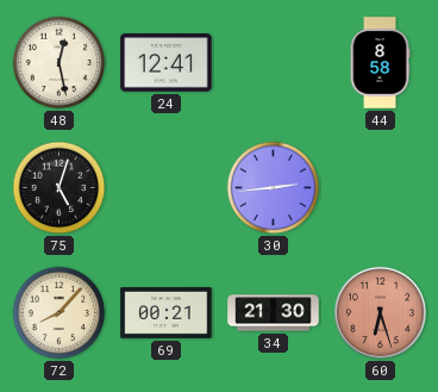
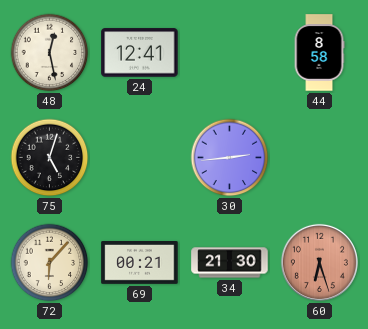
72: 8:07 -> 6:07
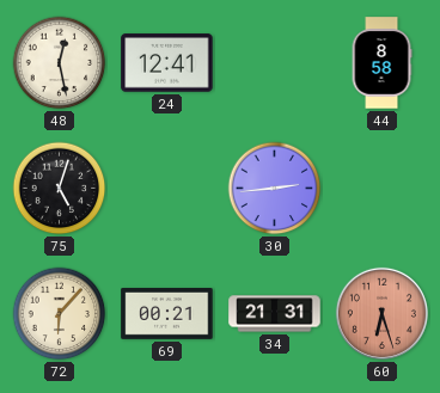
34: 21:30 -> 21:31
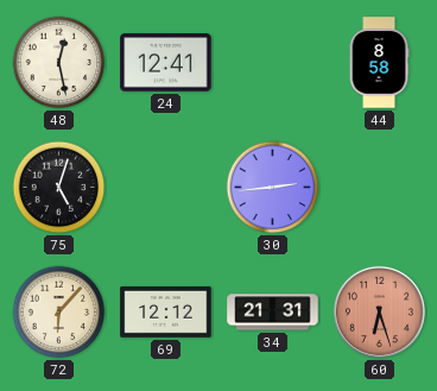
69: 00:21 -> 12:12
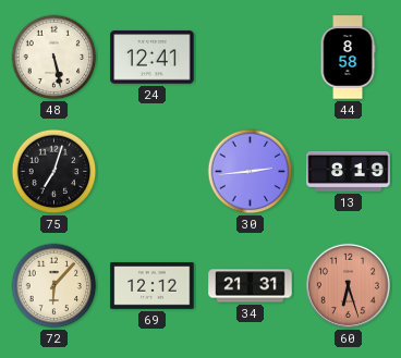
48: 12:28 -> 5:28
75: 5:03 -> 7:03
13: none -> 8:19
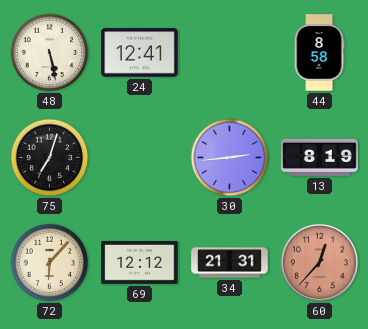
60: 6:27 -> 12:37
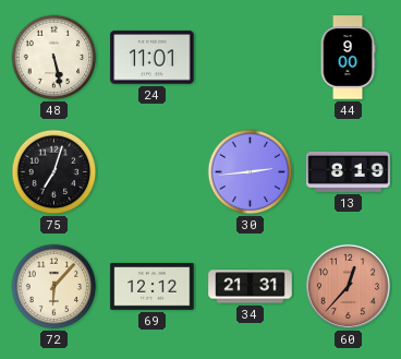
24: 12:41 -> 11:01
44: 8:58 -> 9:00
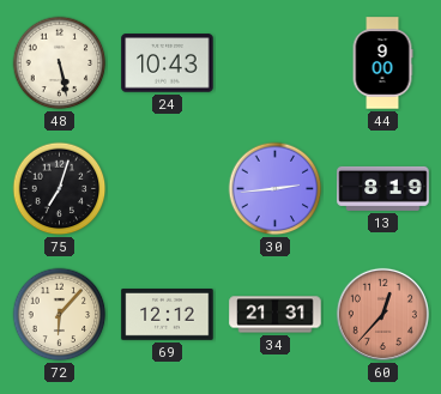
24: 11:01 -> 10:43
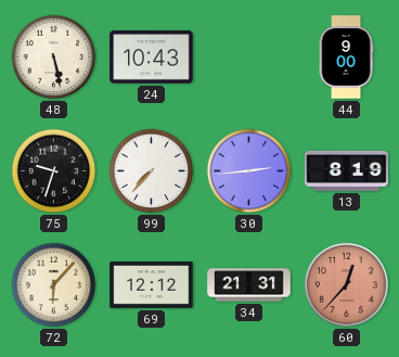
75: 7:03 -> 9:33
99: none -> 7:37
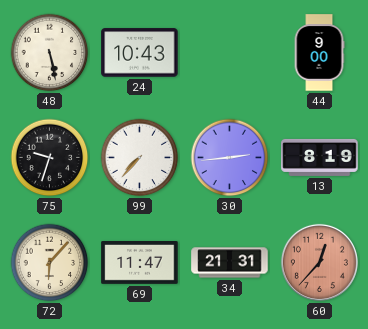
69: 12:12 -> 11:47
